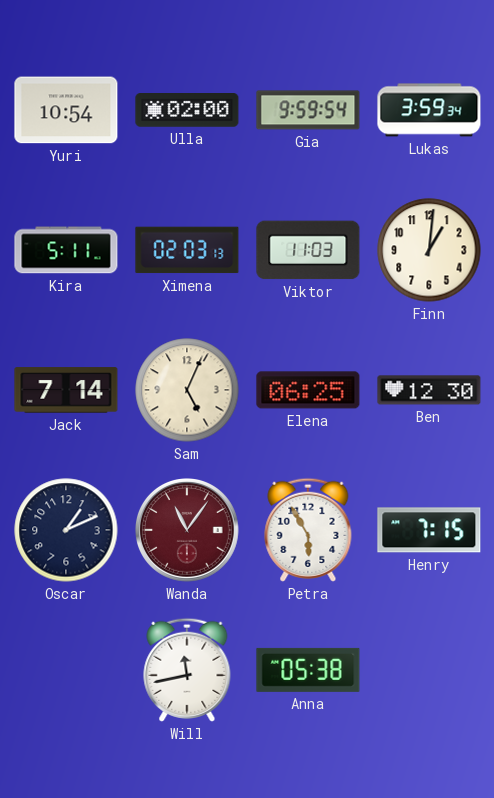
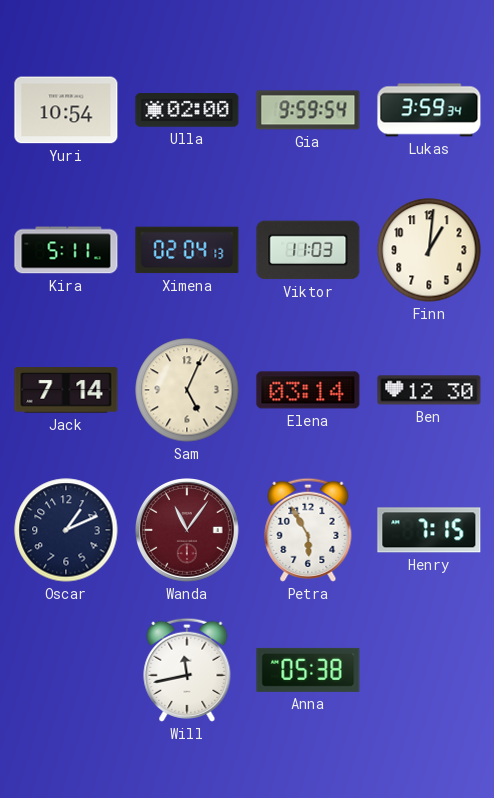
Ximena: 02:03 -> 02:04
Elena: 06:25 -> 03:14
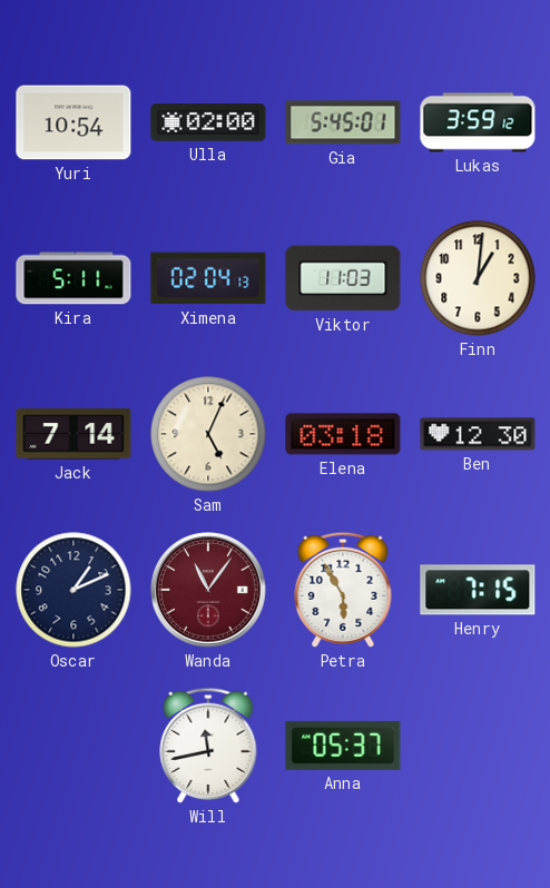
Gia: 9:59 -> 5:45
Lukas: 3:59:34 -> 3:59:12
Elena: 03:14 -> 03:18
Anna: 05:38 -> 05:37
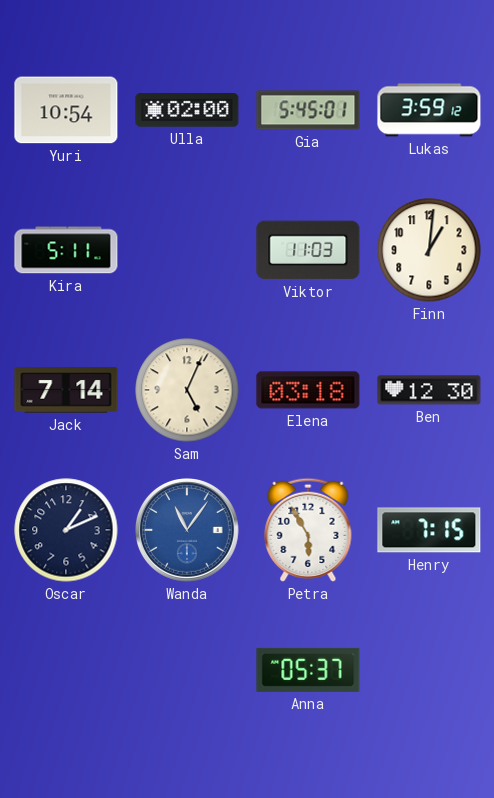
Ximena: 02:04 -> none
Wanda dial: burgundy -> blue
Will: 11:43 -> none
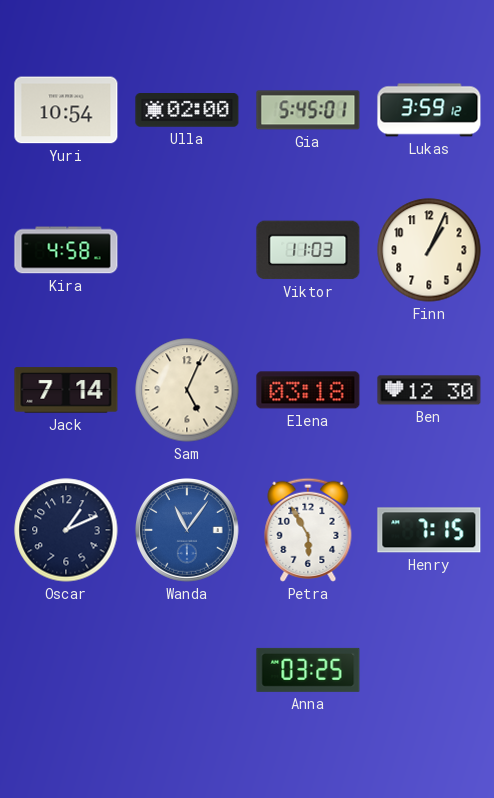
Kira: 5:11 -> 4:58
Finn: 1:01 -> 1:04
Anna: 05:37 -> 03:25
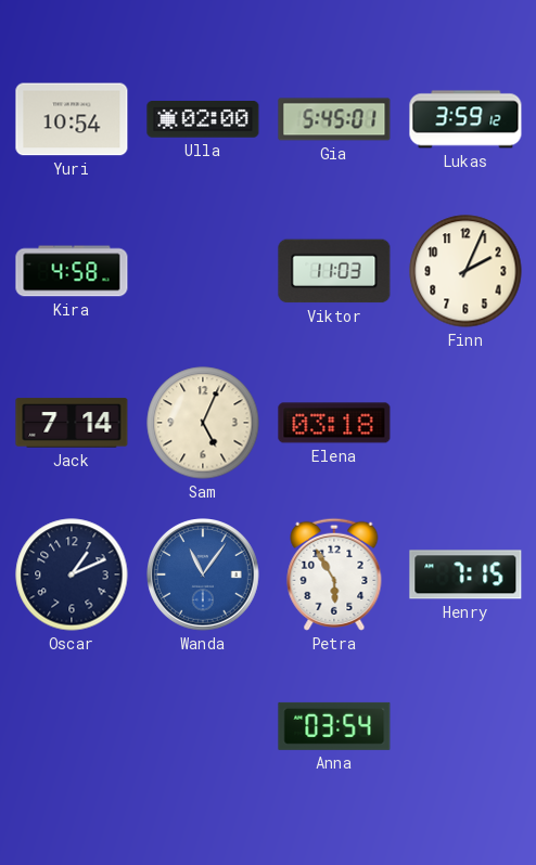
Finn: 1:04 -> 2:04
Ben: 12:30 -> none
Anna: 03:25 -> 03:54
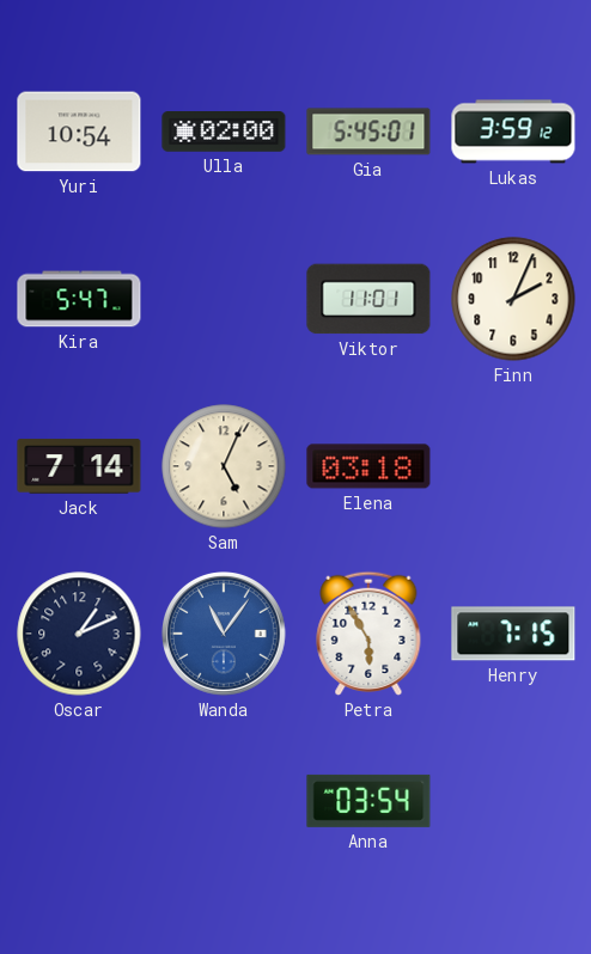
Kira: 4:58 -> 5:47
Viktor: 11:03 -> 11:01
